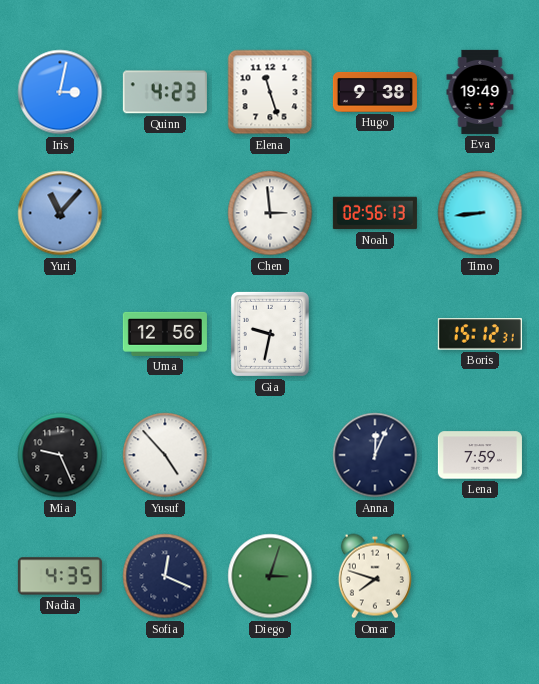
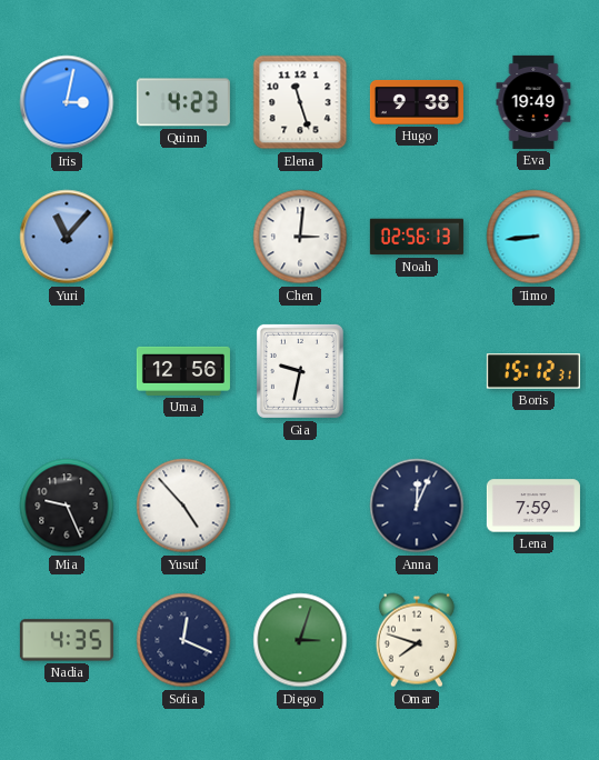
Chen: 2:59 -> 3:01
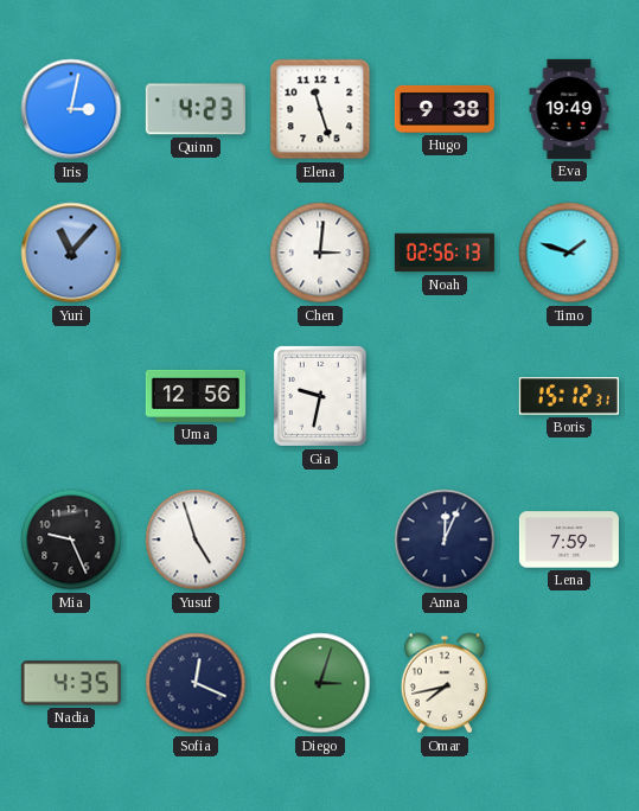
Timo: 8:44 -> 1:48
Yusuf: 4:53 -> 4:57
Omar: 7:48 -> 7:43
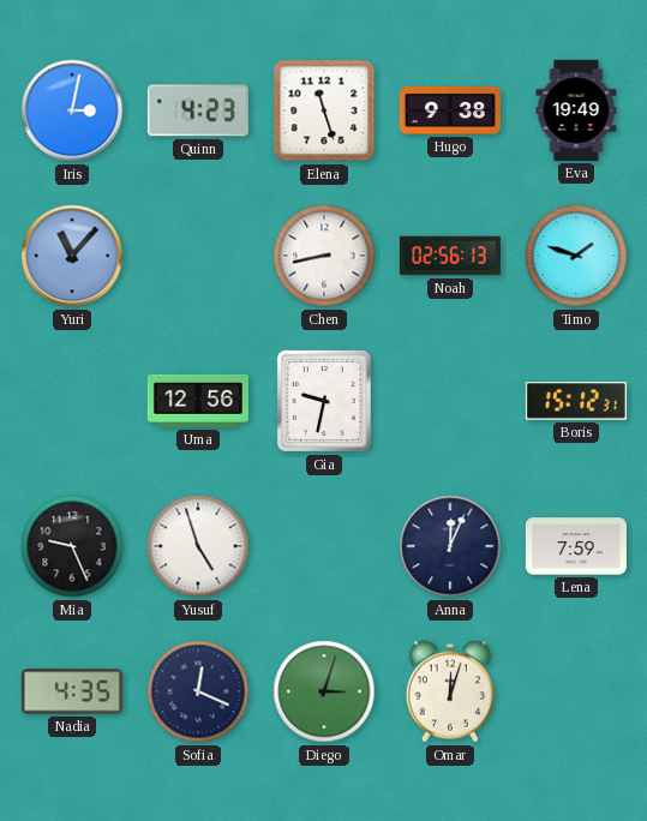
Chen: 3:01 -> 8:43
Omar: 7:43 -> 12:03
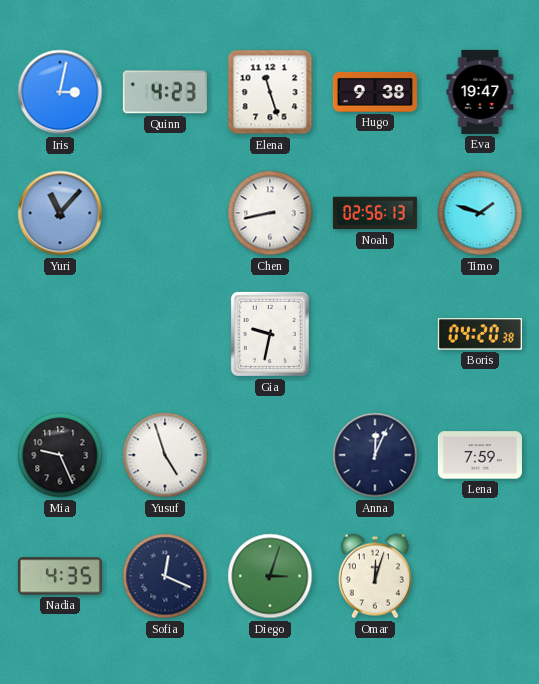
Eva: 19:49 -> 19:47
Uma: 12:56 -> none
Boris: 15:12 -> 04:20
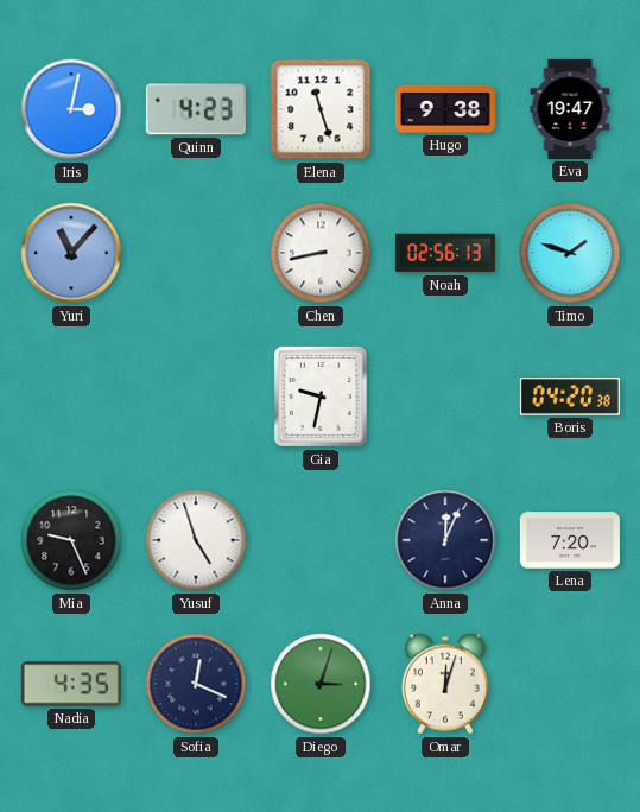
Lena: 7:59 -> 7:20
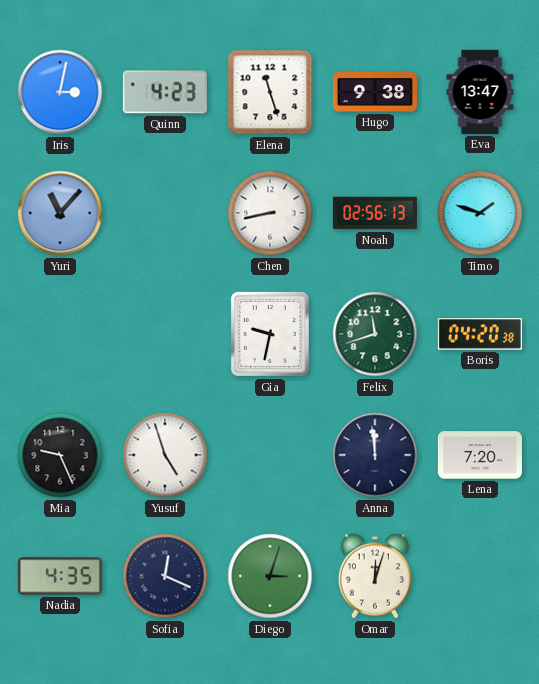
Eva: 19:47 -> 13:47
Felix: none -> 11:42
Anna: 12:04 -> 11:59
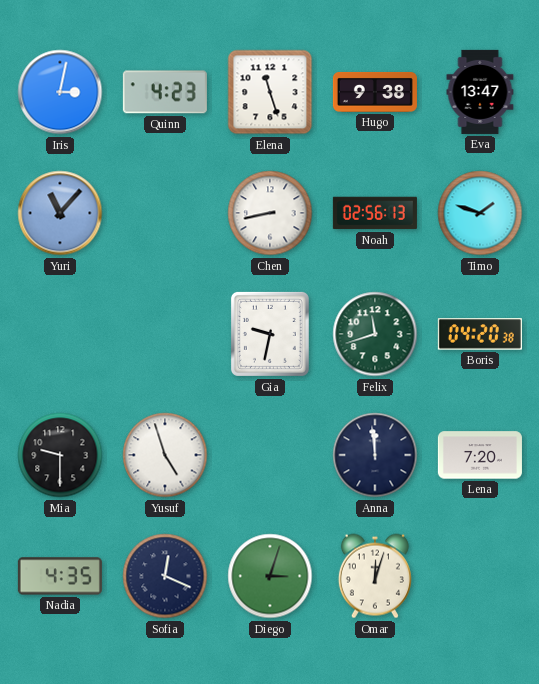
Mia: 9:26 -> 9:30
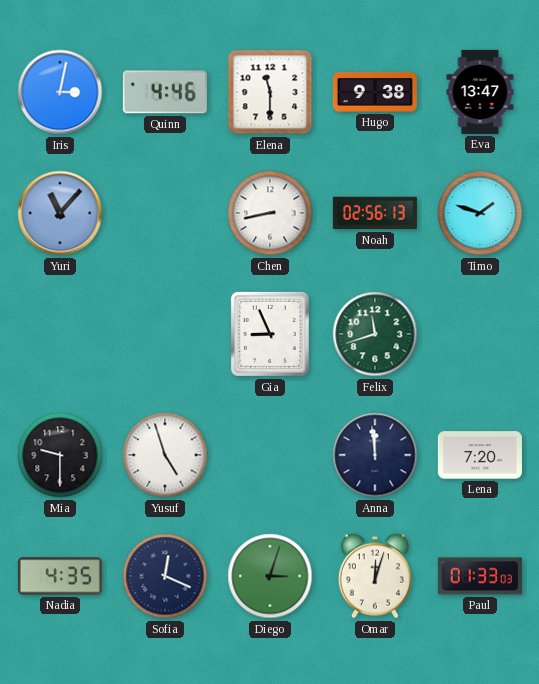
Quinn: 4:23 -> 4:46
Elena: 11:27 -> 11:30
Gia: 9:32 -> 8:56
Boris: 04:20 -> none
Paul: none -> 01:33
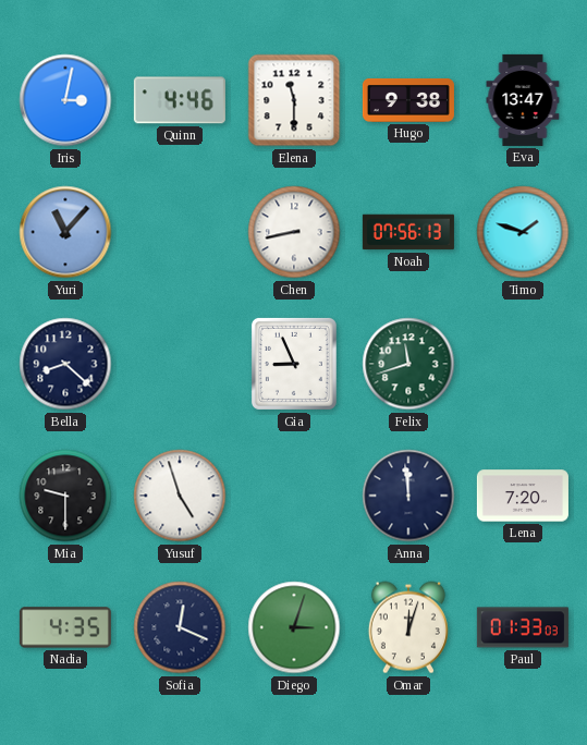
Noah: 02:56 -> 07:56
Bella: none -> 8:22
